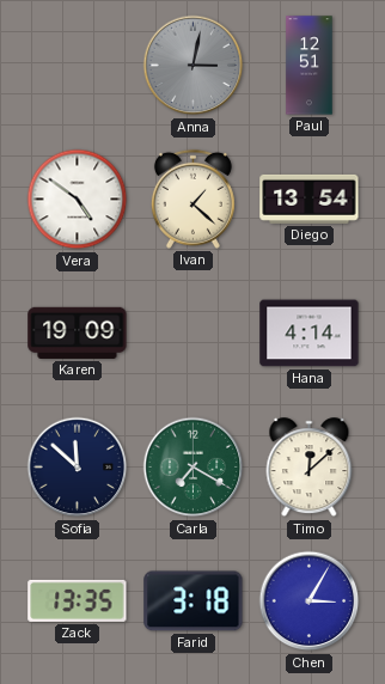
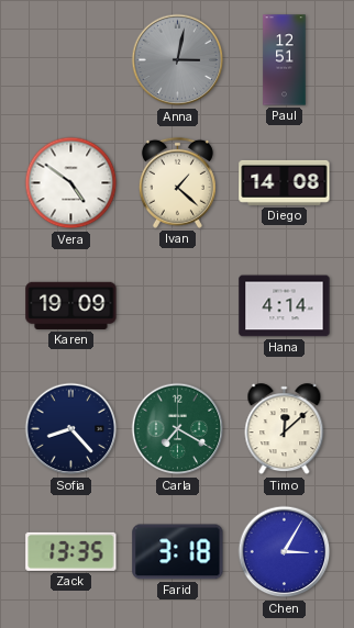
Diego: 13:54 -> 14:08
Sofia: 11:52 -> 8:23
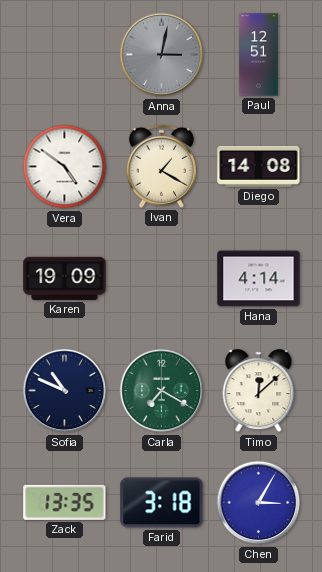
Ivan: 1:22 -> 1:20
Sofia: 8:23 -> 10:49
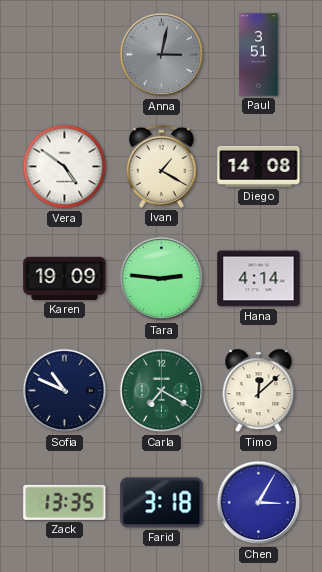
Paul: 12:51 -> 3:51
Tara: none -> 2:46
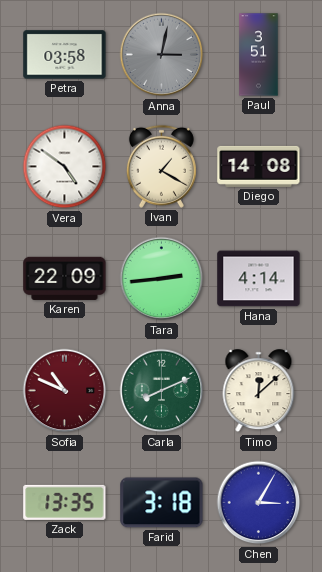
Petra: none -> 03:58
Karen: 19:09 -> 22:09
Tara: 2:46 -> 2:44
Sofia dial: navy -> burgundy
Carla: 7:20 -> 8:11
